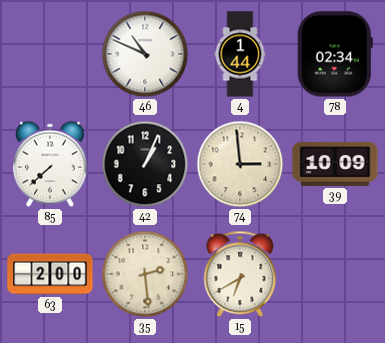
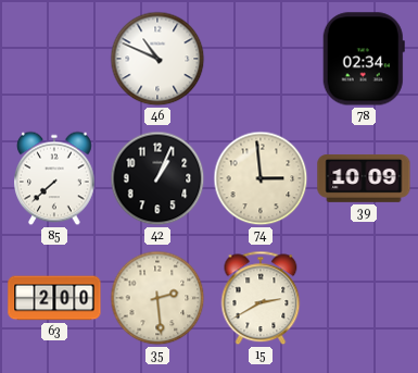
4: 1:44 -> none
15: 6:40 -> 2:40
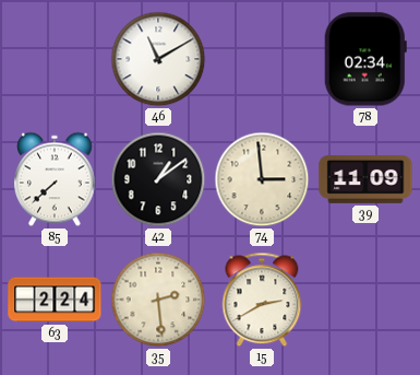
46: 10:49 -> 11:10
42: 1:04 -> 1:09
39: 10:09 -> 11:09
63: 2:00 -> 2:24
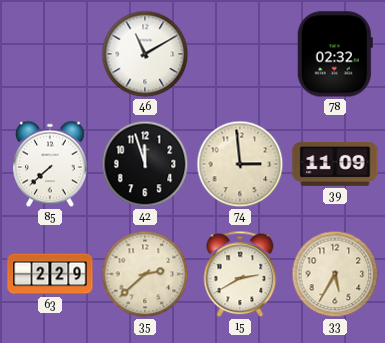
78: 02:34 -> 02:32
42: 1:09 -> 11:57
63: 2:24 -> 2:29
35: 2:29 -> 2:38
33: none -> 5:35
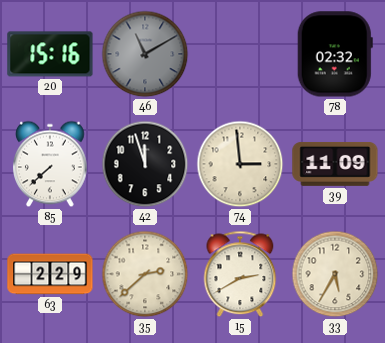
20: none -> 15:16
46 dial: white -> grey
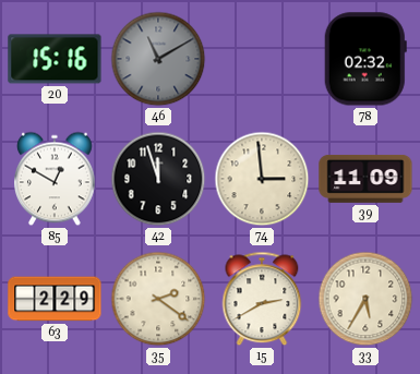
85: 7:38 -> 12:50
35: 2:38 -> 2:21
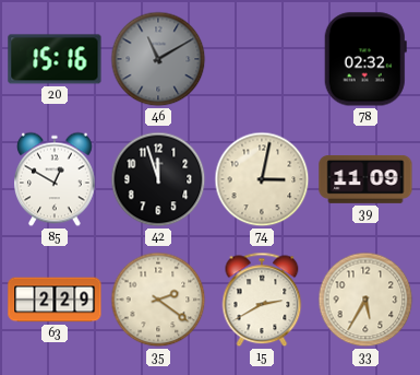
74: 2:59 -> 3:02
